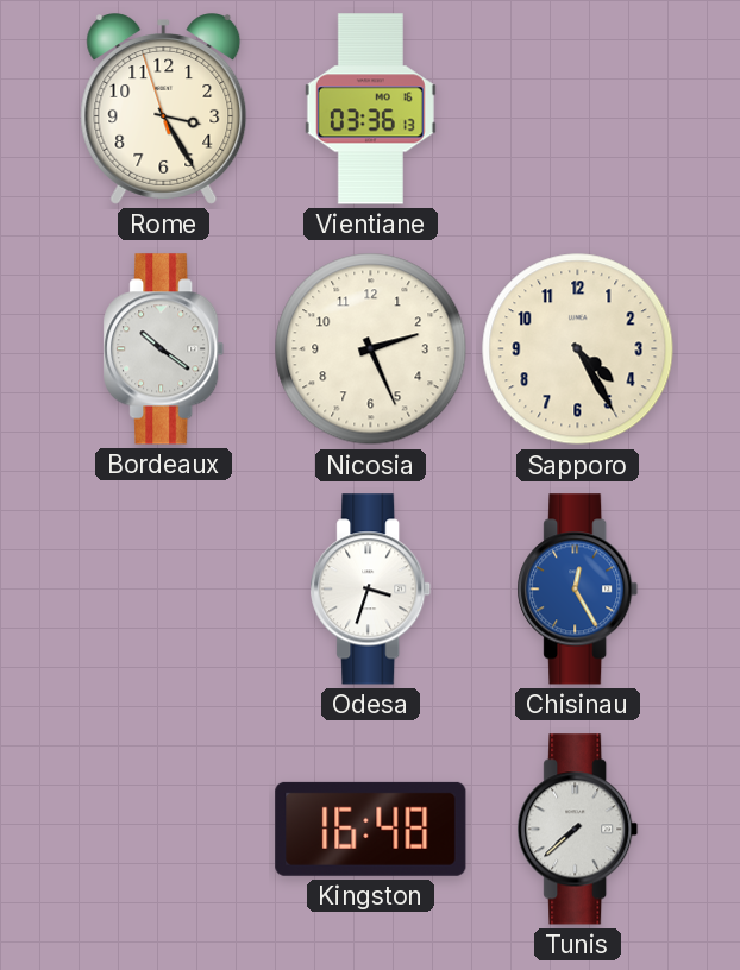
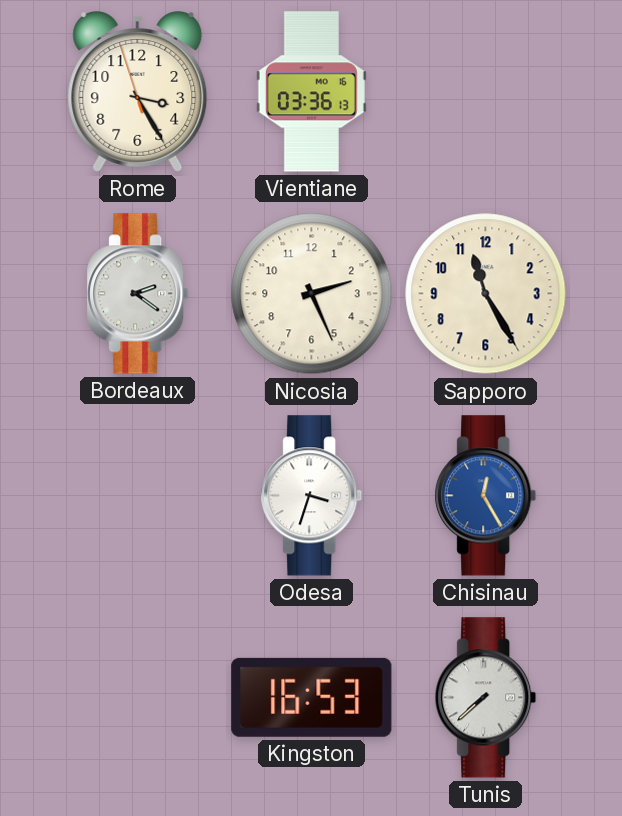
Bordeaux: 10:21 -> 2:21
Sapporo: 4:25 -> 11:25
Kingston: 16:48 -> 16:53
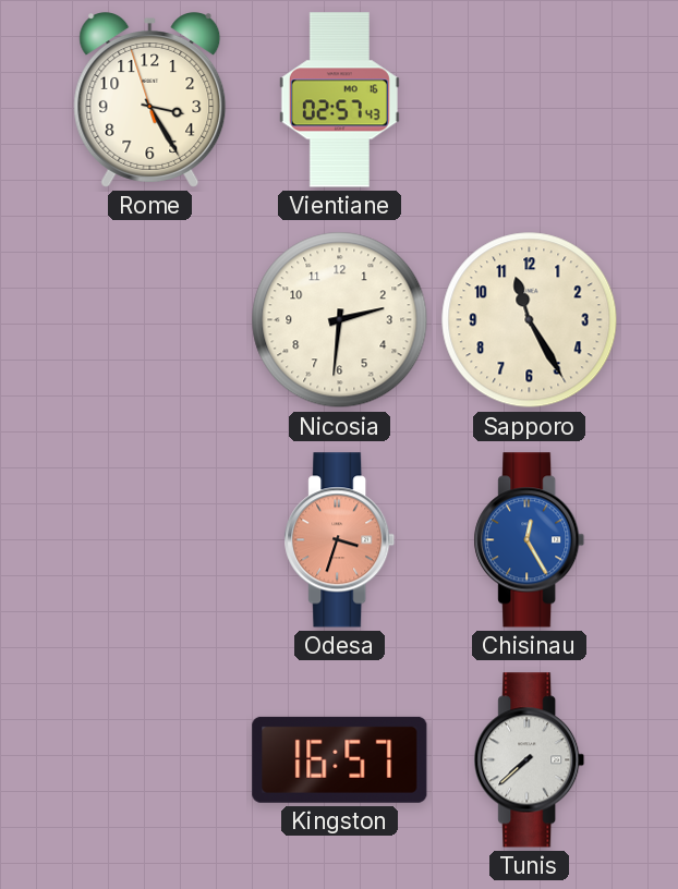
Vientiane: 03:36 -> 02:57
Bordeaux: 2:21 -> none
Nicosia: 2:26 -> 2:31
Odesa dial: white -> salmon
Kingston: 16:53 -> 16:57
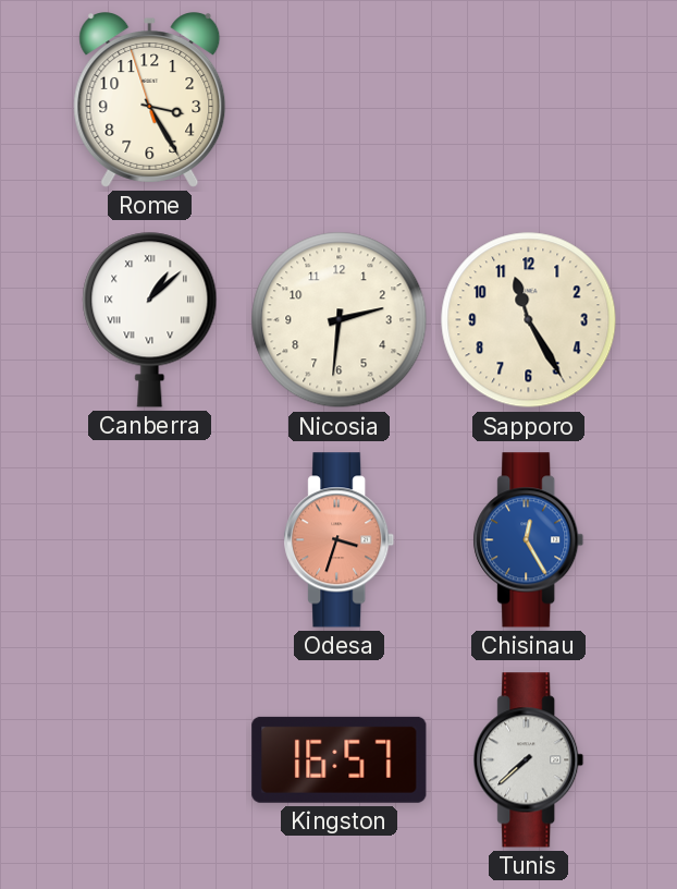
Vientiane: 02:57 -> none
Canberra: none -> 1:08
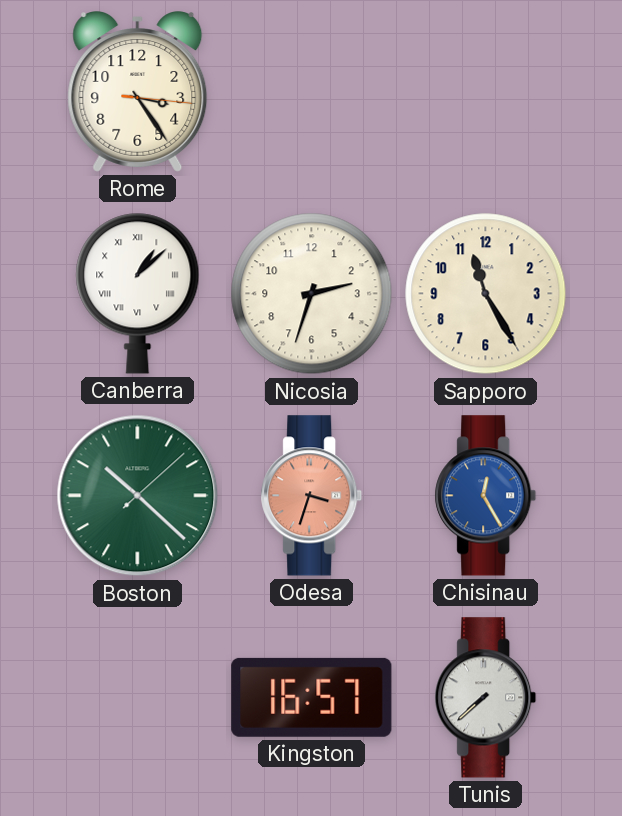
Rome: 3:24:57 -> 3:24:16
Nicosia: 2:31 -> 2:33
Boston: none -> 10:22
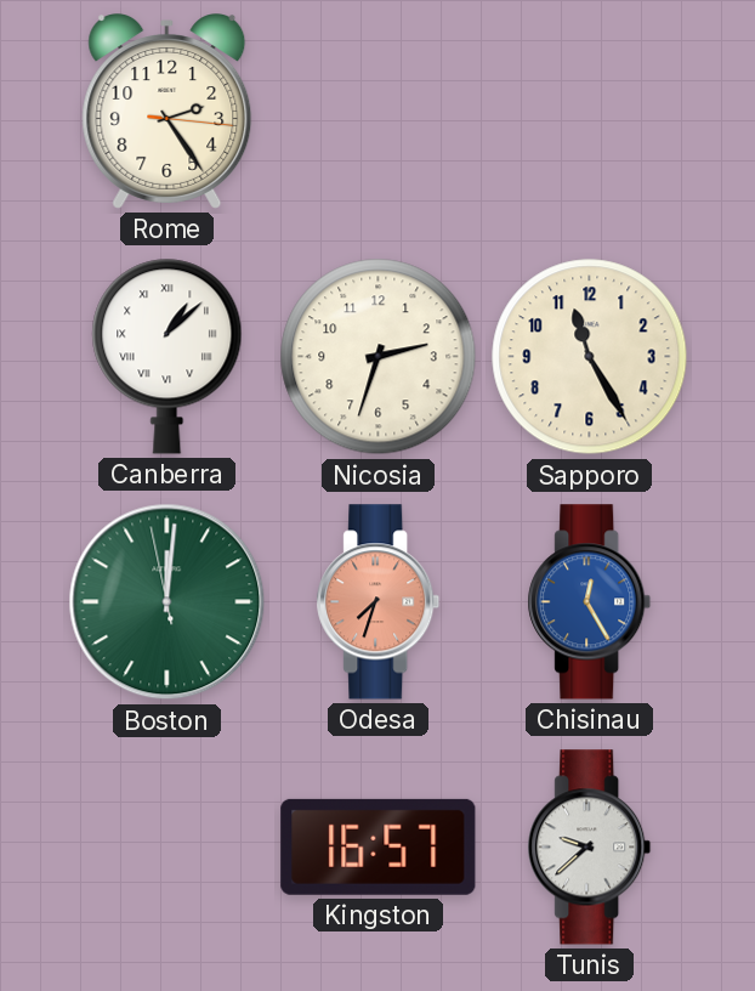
Rome: 3:24 -> 2:24
Boston: 10:22 -> 12:00
Odesa: 3:33 -> 7:33
Tunis: 7:38 -> 9:38
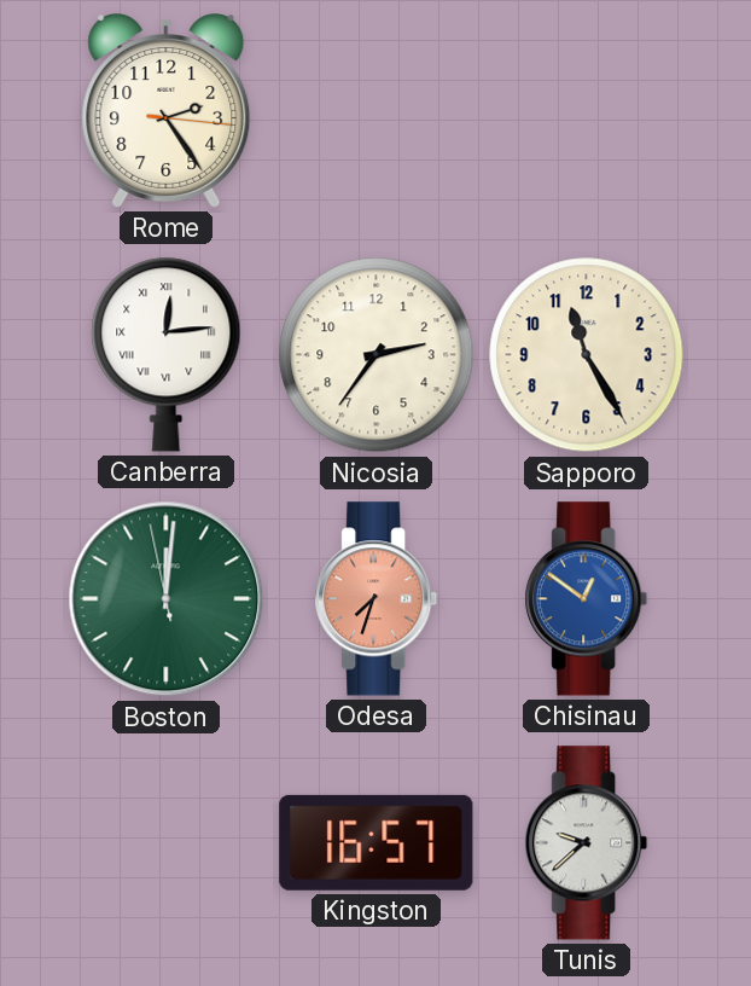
Canberra: 1:08 -> 12:14
Nicosia: 2:33 -> 2:36
Chisinau: 12:25 -> 12:51
